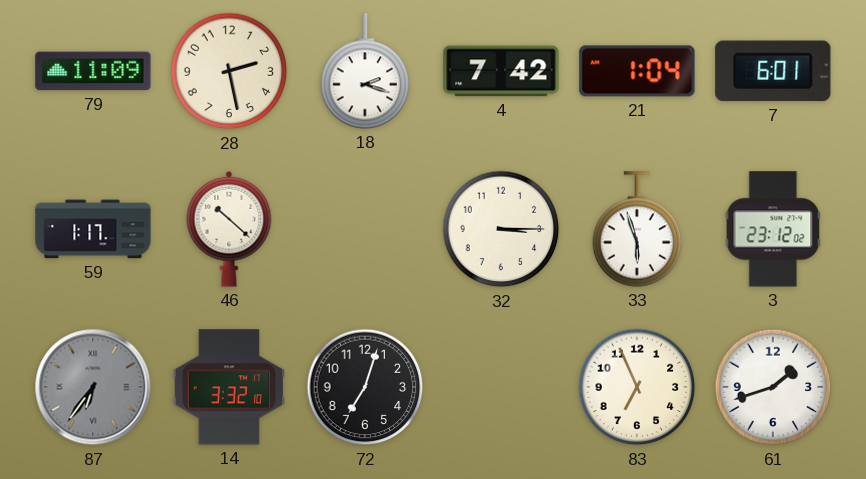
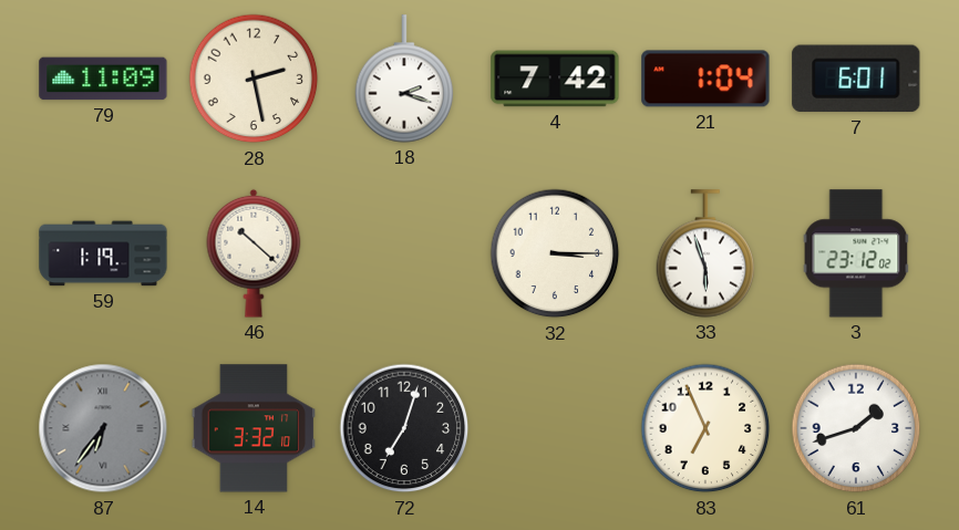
59: 1:17 -> 1:19
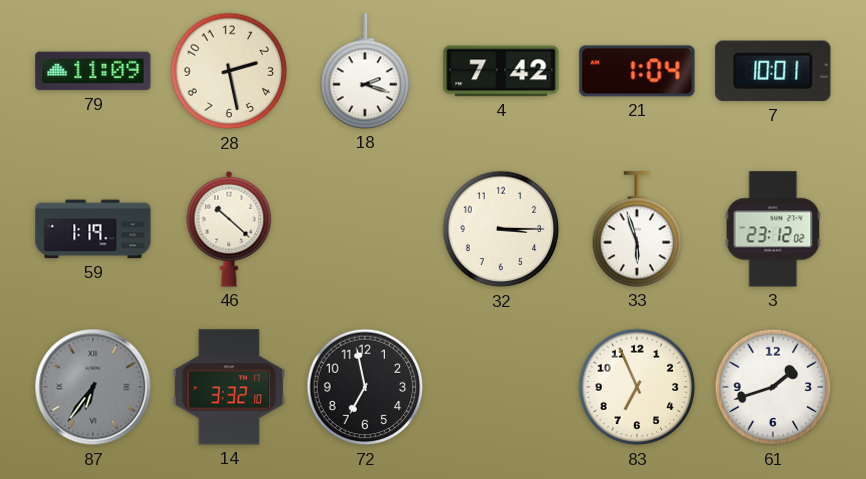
7: 6:01 -> 10:01
72: 7:03 -> 6:58
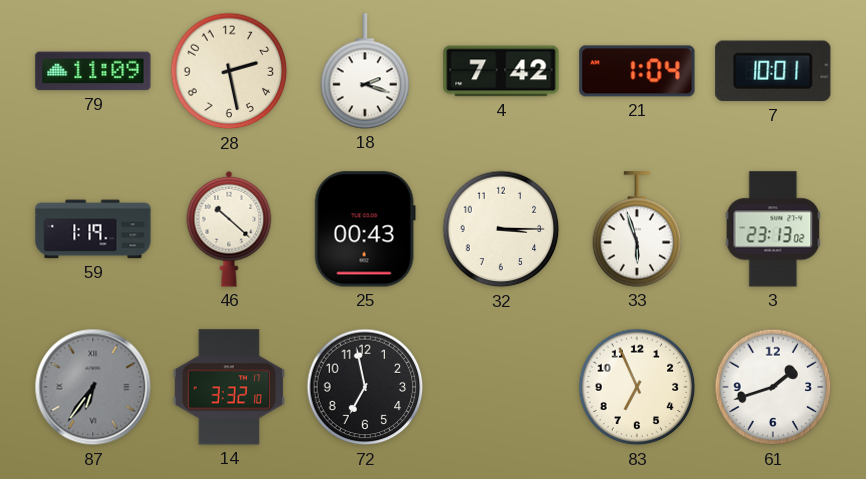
25: none -> 00:43
3: 23:12 -> 23:13
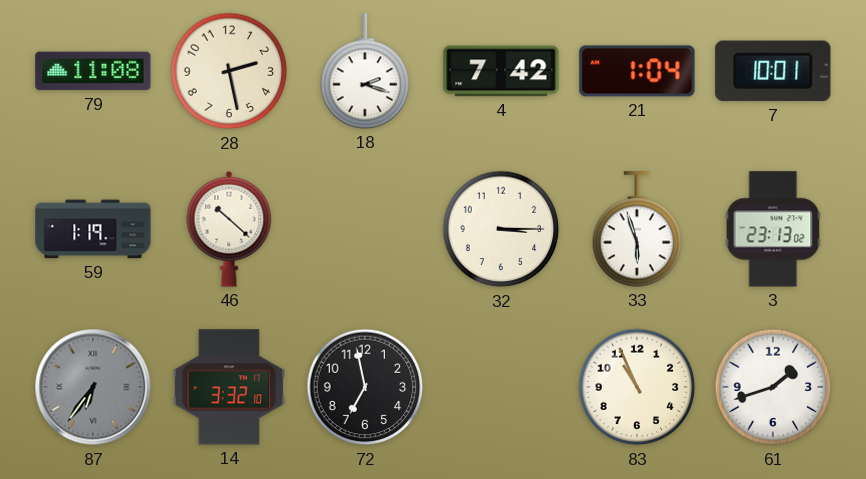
79: 11:09 -> 11:08
25: 00:43 -> none
83: 6:56 -> 10:56
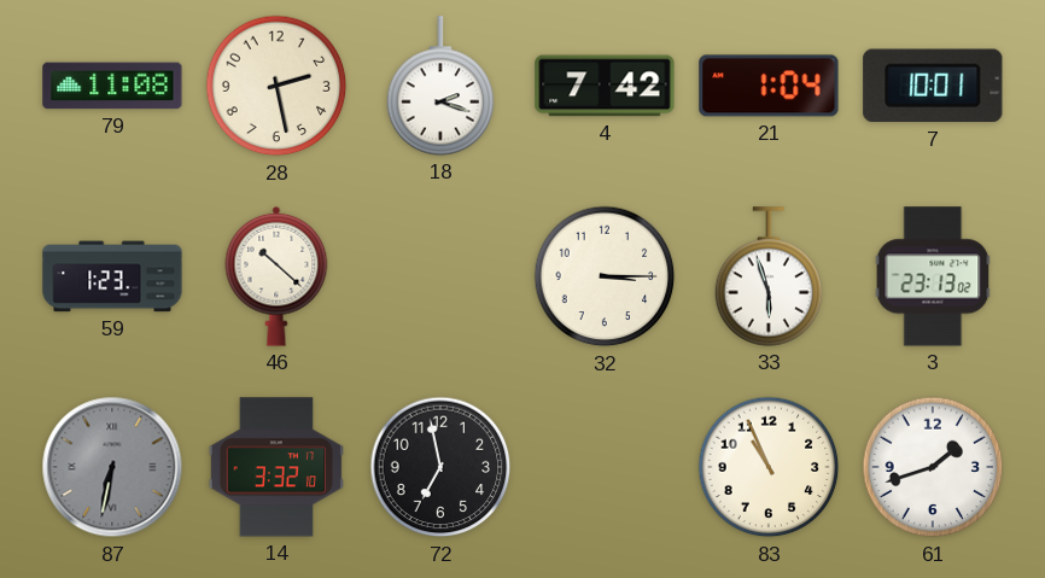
59: 1:19 -> 1:23
87: 6:36 -> 6:32
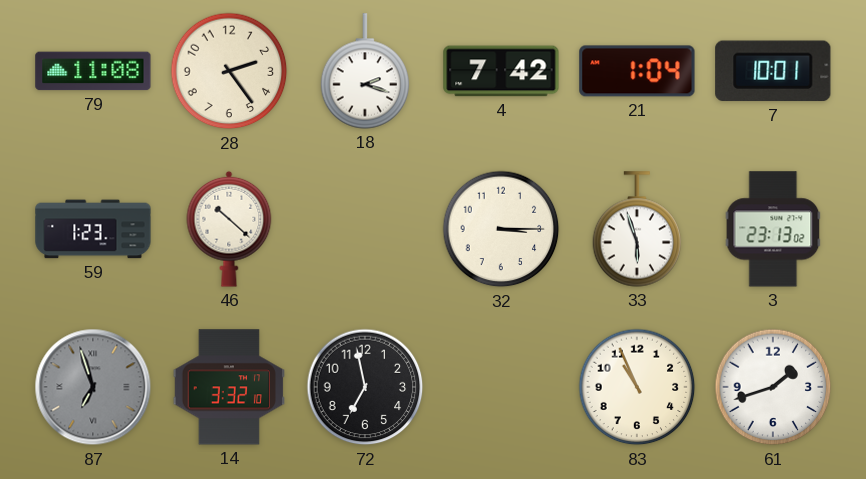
28: 2:28 -> 2:24
87: 6:32 -> 6:57
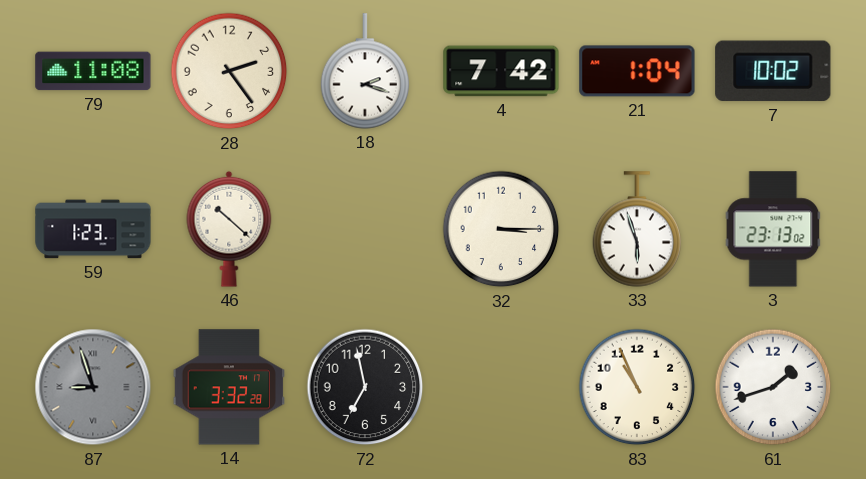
7: 10:01 -> 10:02
87: 6:57 -> 8:57
14: 3:32:10 -> 3:32:28
